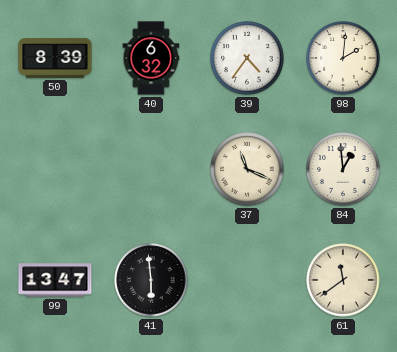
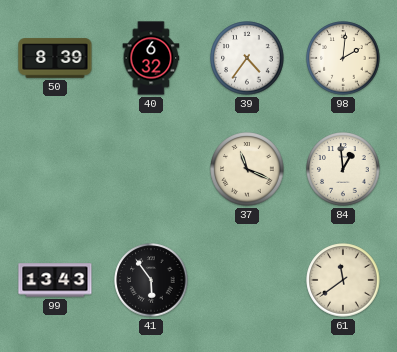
99: 13:47 -> 13:43
41: 5:59 -> 5:54
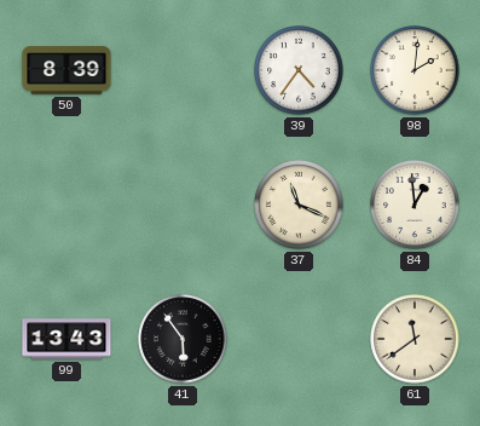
40: 6:32 -> none
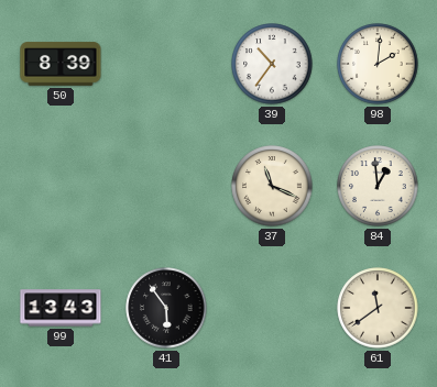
39: 4:36 -> 10:36
